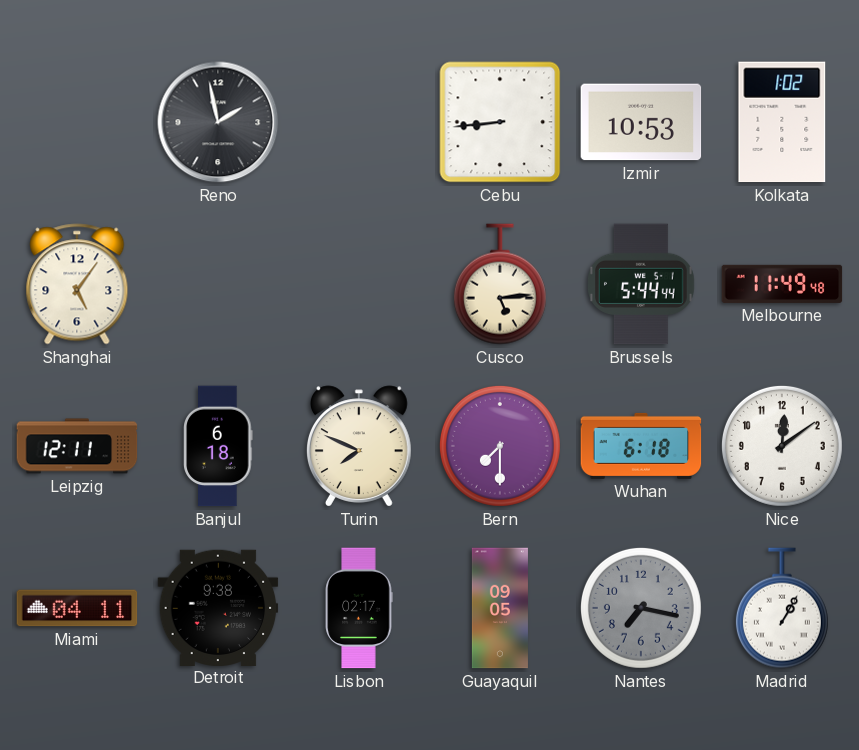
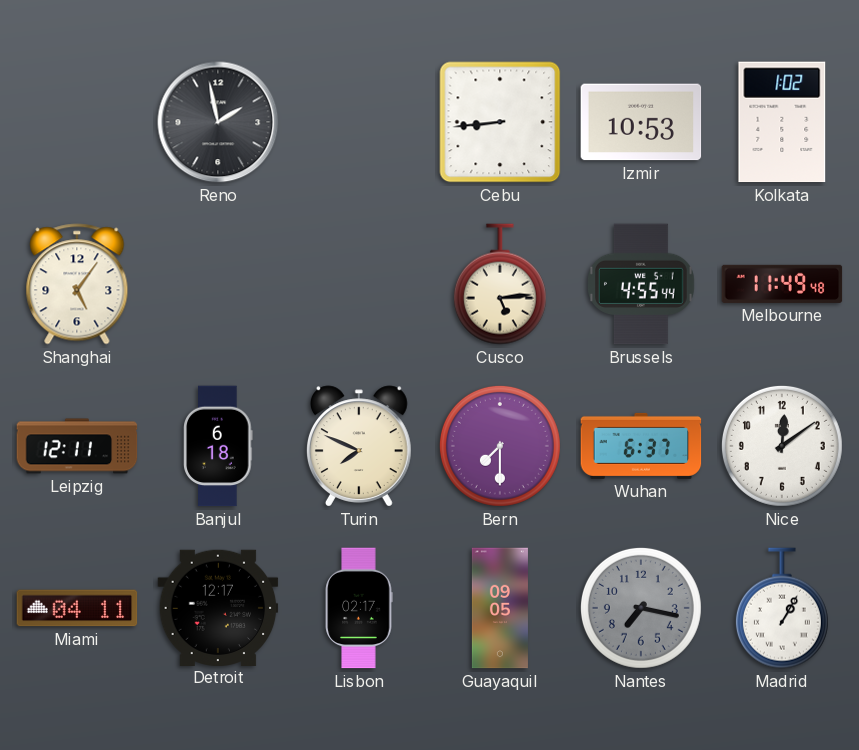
Brussels: 5:44 -> 4:55
Wuhan: 6:18 -> 6:37
Detroit: 9:38 -> 12:17
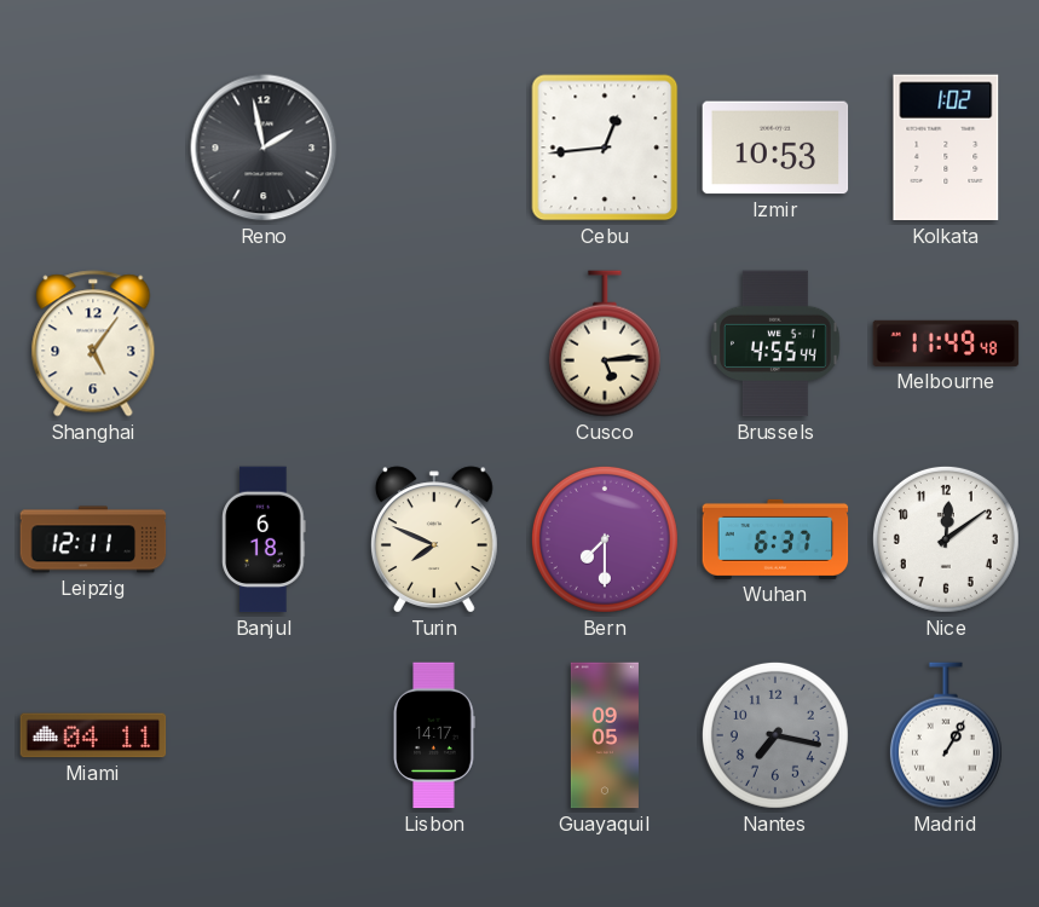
Cebu: 8:44 -> 12:44
Detroit: 12:17 -> none
Lisbon: 02:17 -> 14:17
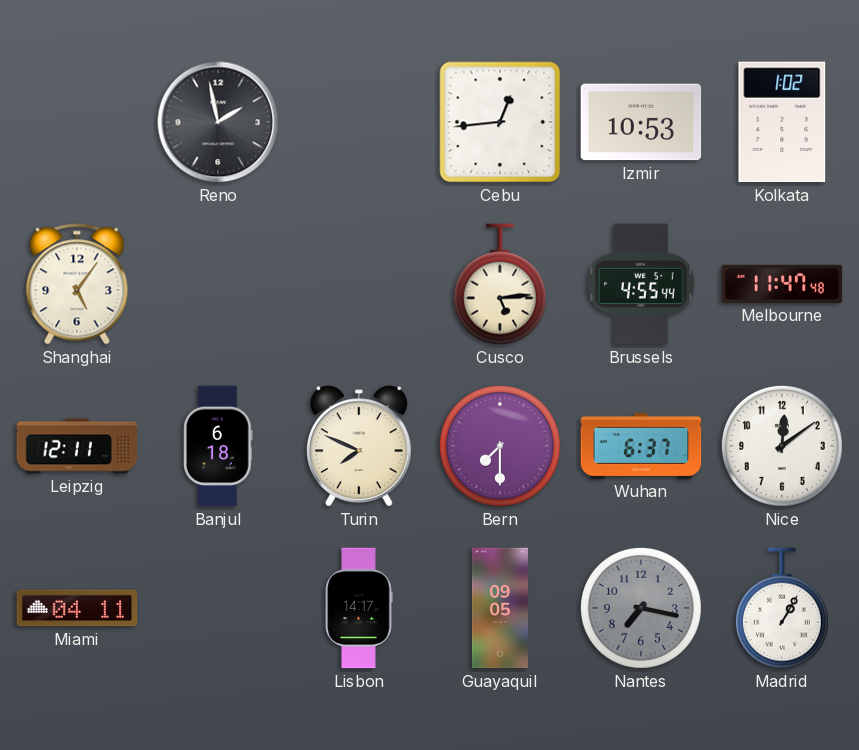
Melbourne: 11:49 -> 11:47
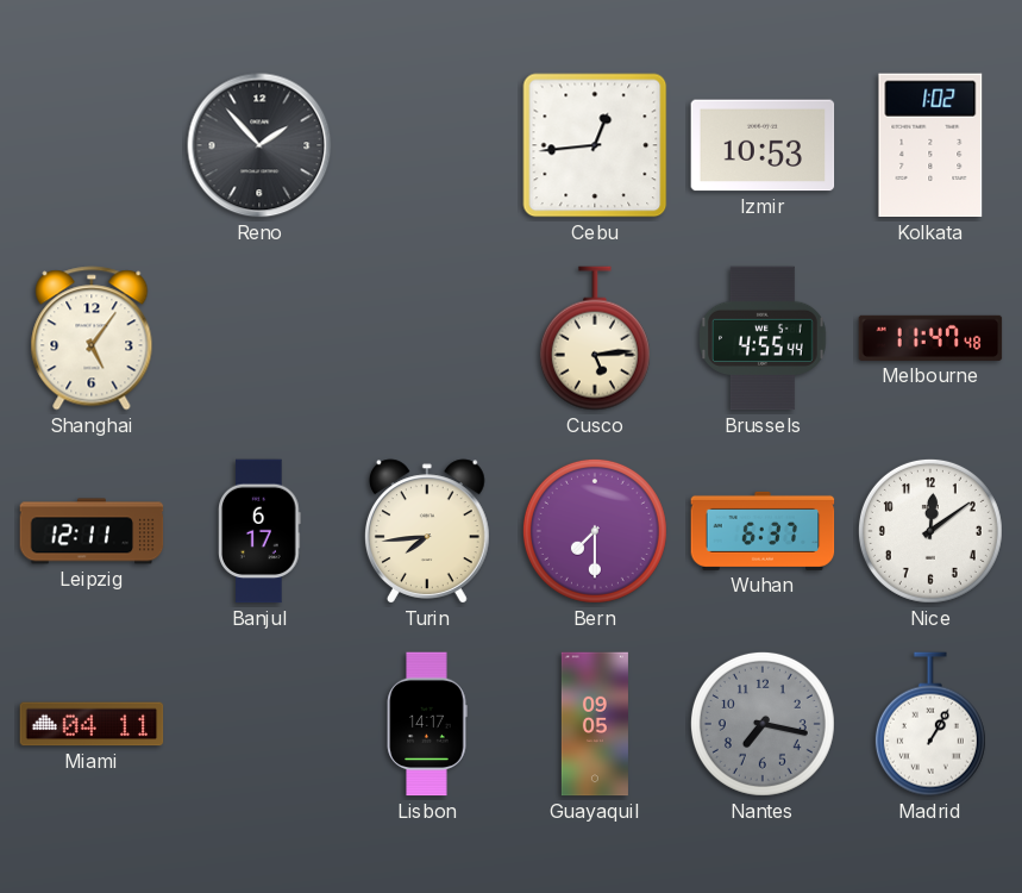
Reno: 1:58 -> 1:53
Banjul: 6:18 -> 6:17
Turin: 7:49 -> 7:44
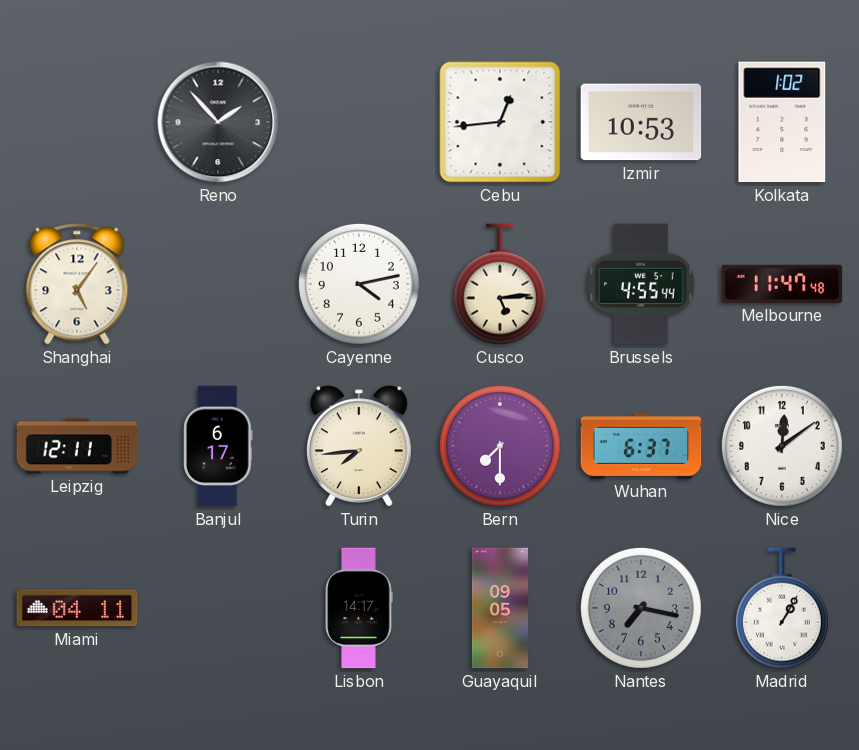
Cayenne: none -> 4:13
